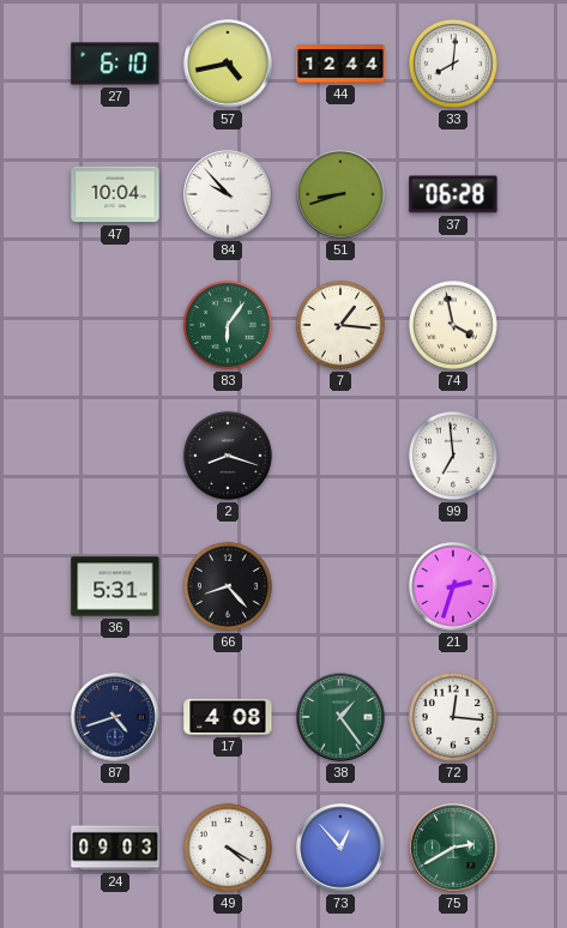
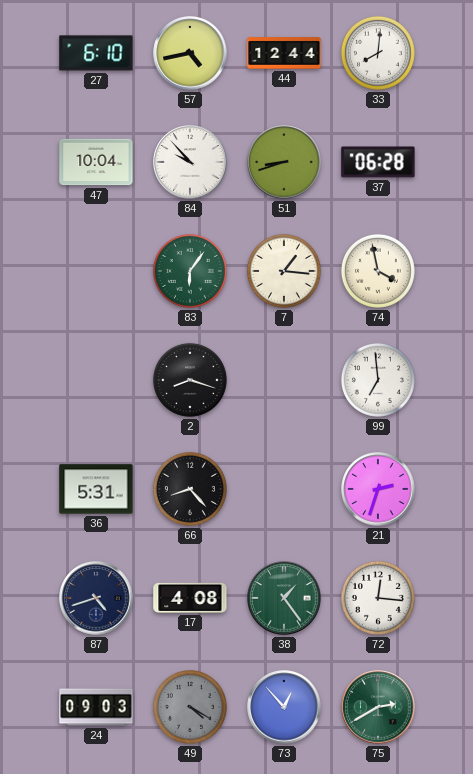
49 dial: white -> grey
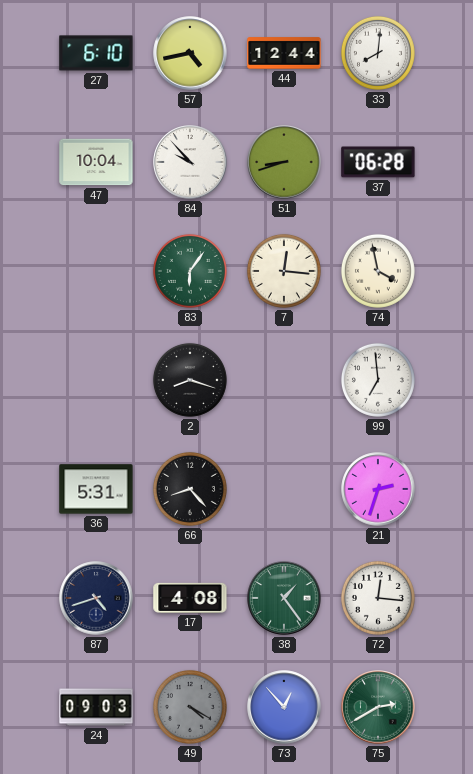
7: 1:16 -> 12:16
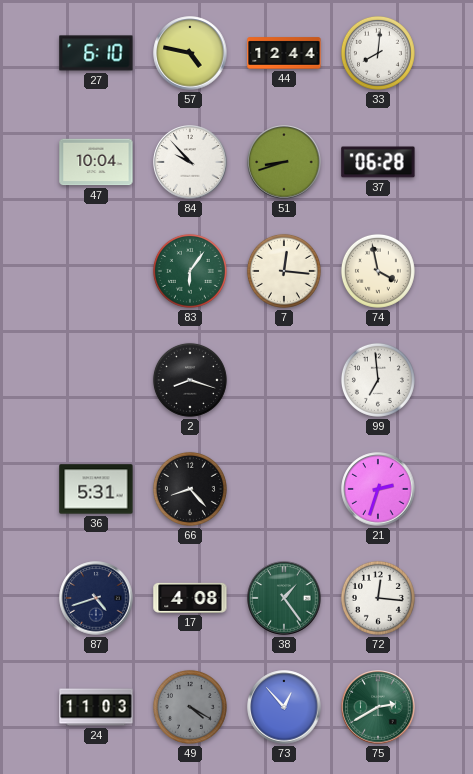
57: 4:43 -> 4:47
24: 09:03 -> 11:03
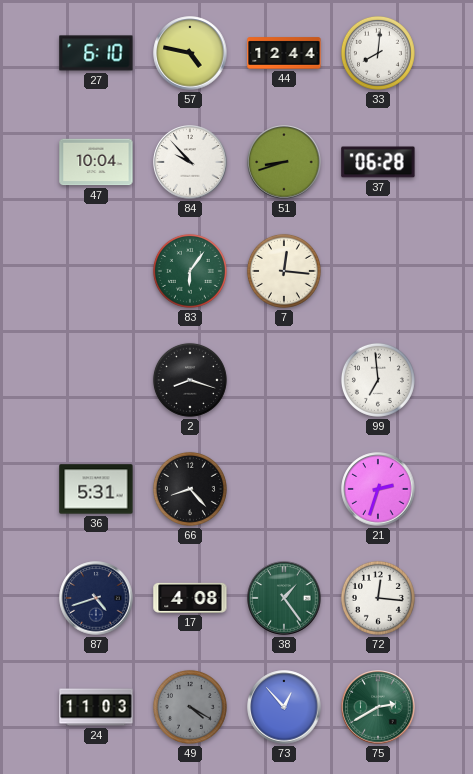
74: 3:58 -> none
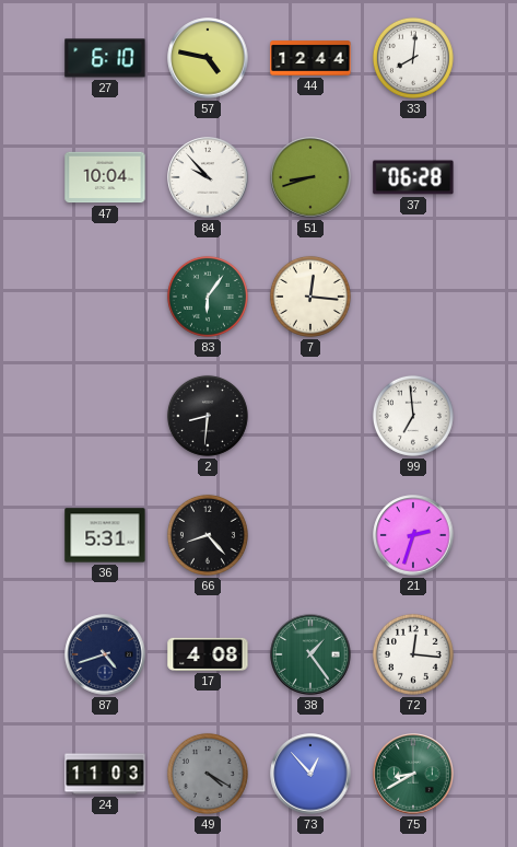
2: 8:18 -> 8:31
75: 2:40 -> 8:40
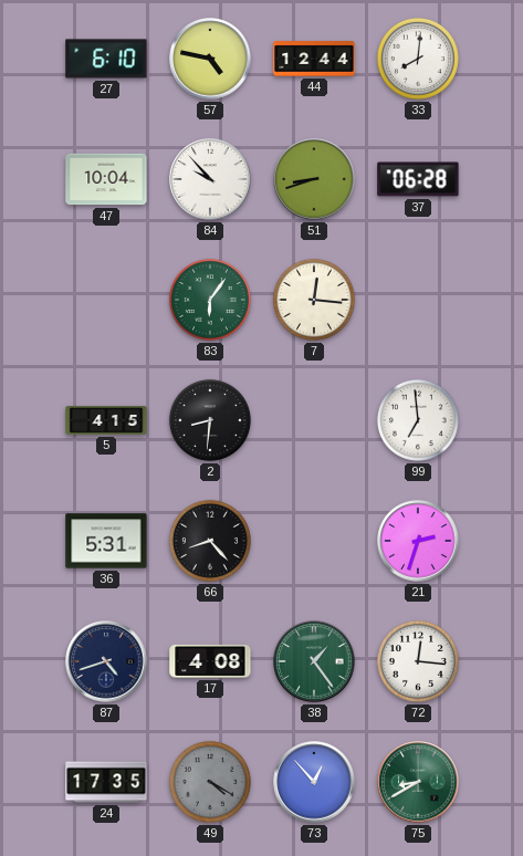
5: none -> 4:15
24: 11:03 -> 17:35
